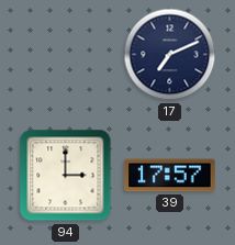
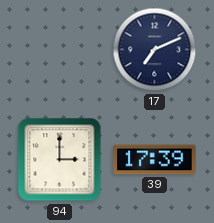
39: 17:57 -> 17:39
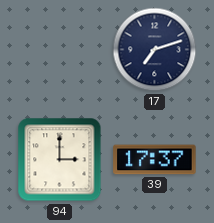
17: 7:11 -> 7:12
39: 17:39 -> 17:37
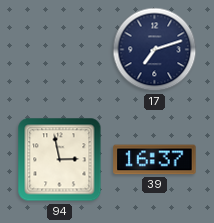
94: 3:00 -> 2:58
39: 17:37 -> 16:37
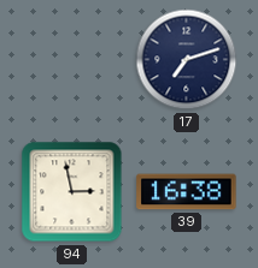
39: 16:37 -> 16:38
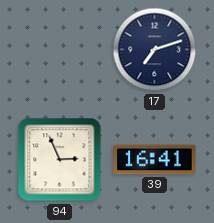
94: 2:58 -> 2:56
39: 16:38 -> 16:41
